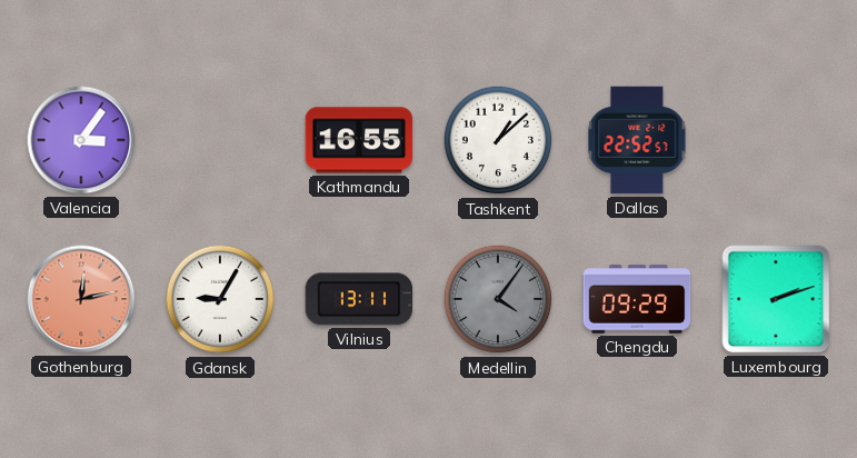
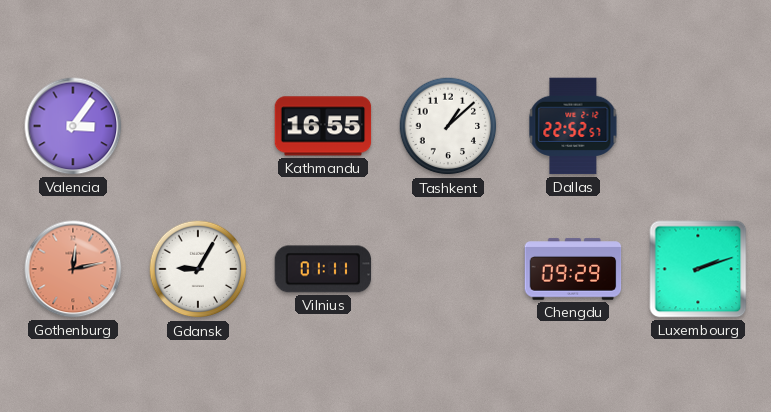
Vilnius: 13:11 -> 01:11
Medellin: 4:06 -> none
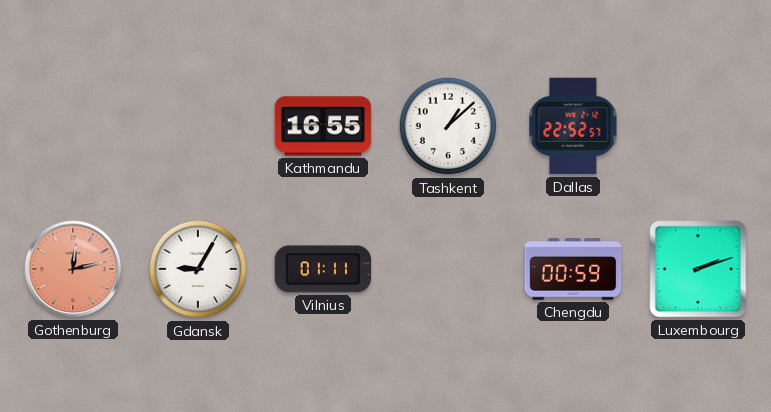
Valencia: 3:06 -> none
Chengdu: 09:29 -> 00:59
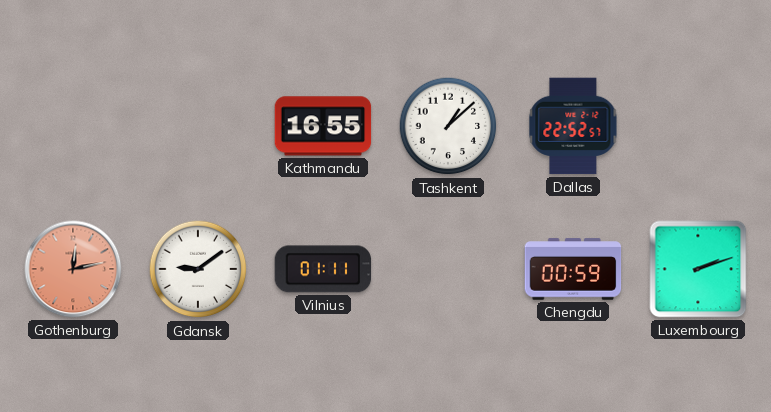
Gdansk: 9:05 -> 9:09
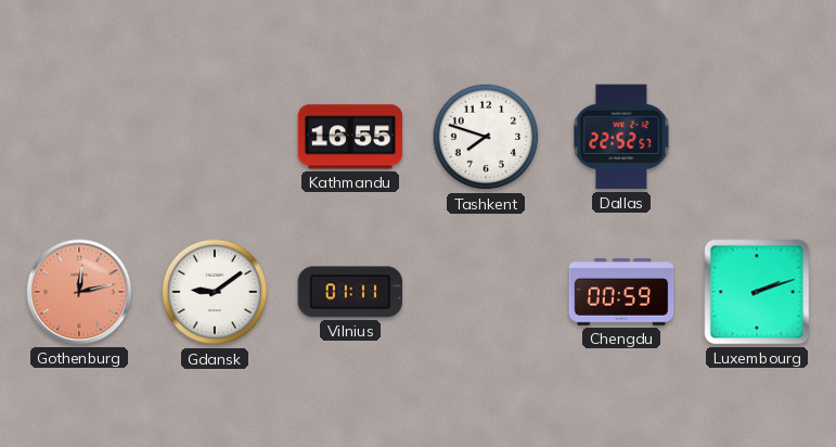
Tashkent: 1:08 -> 7:48
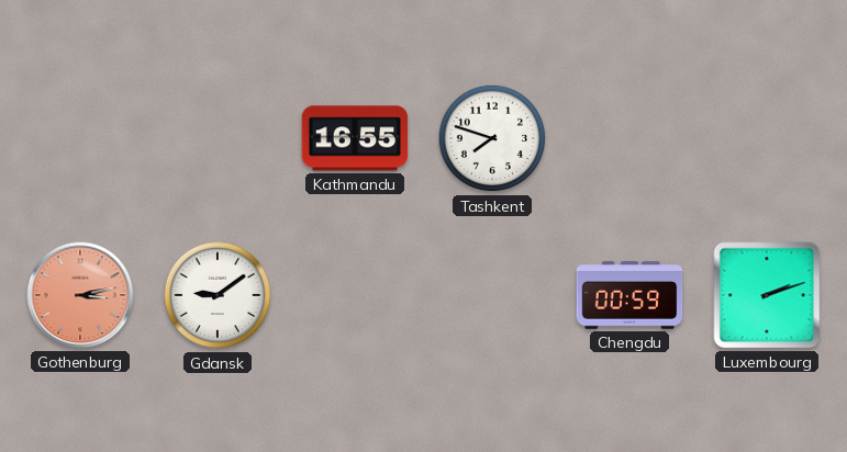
Dallas: 22:52 -> none
Gothenburg: 12:13 -> 3:13
Vilnius: 01:11 -> none
